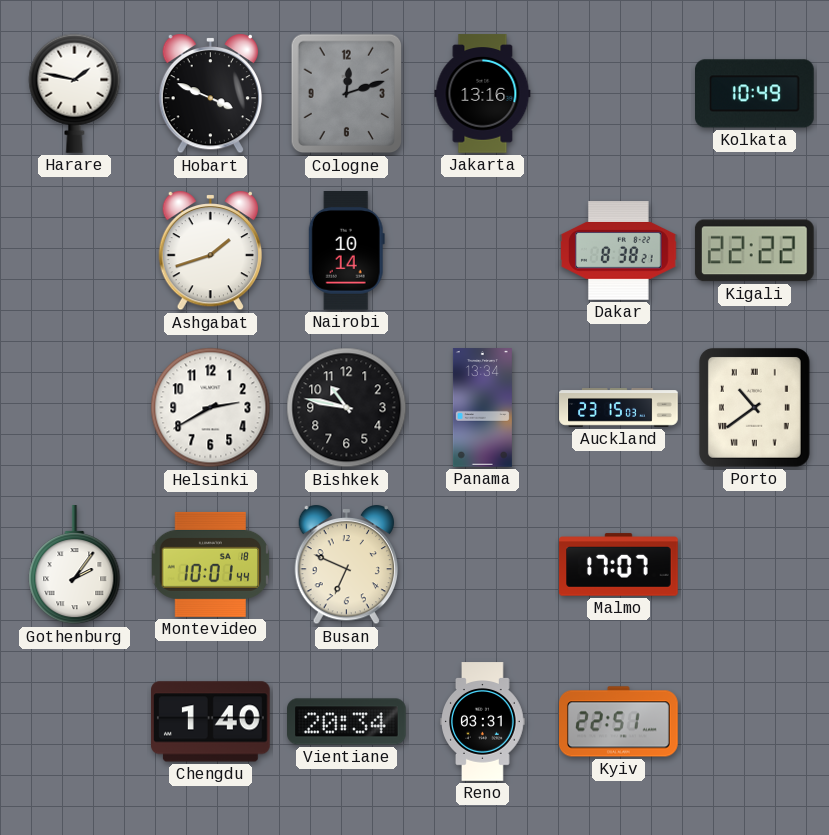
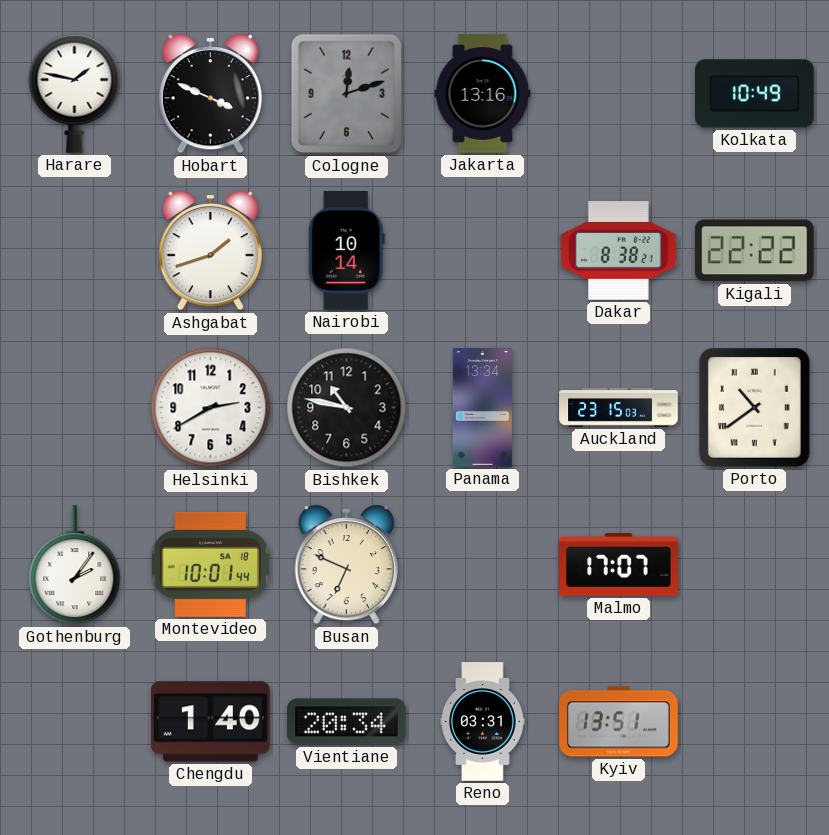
Kyiv: 22:51 -> 13:51
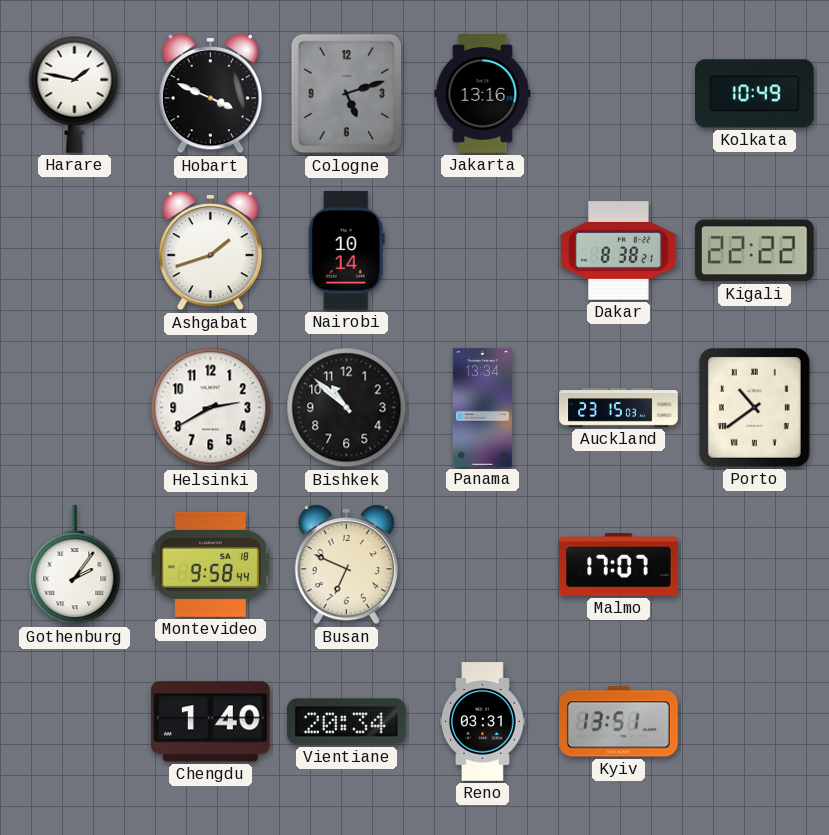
Cologne: 12:12 -> 5:12
Bishkek: 10:47 -> 10:52
Montevideo: 10:01 -> 9:58
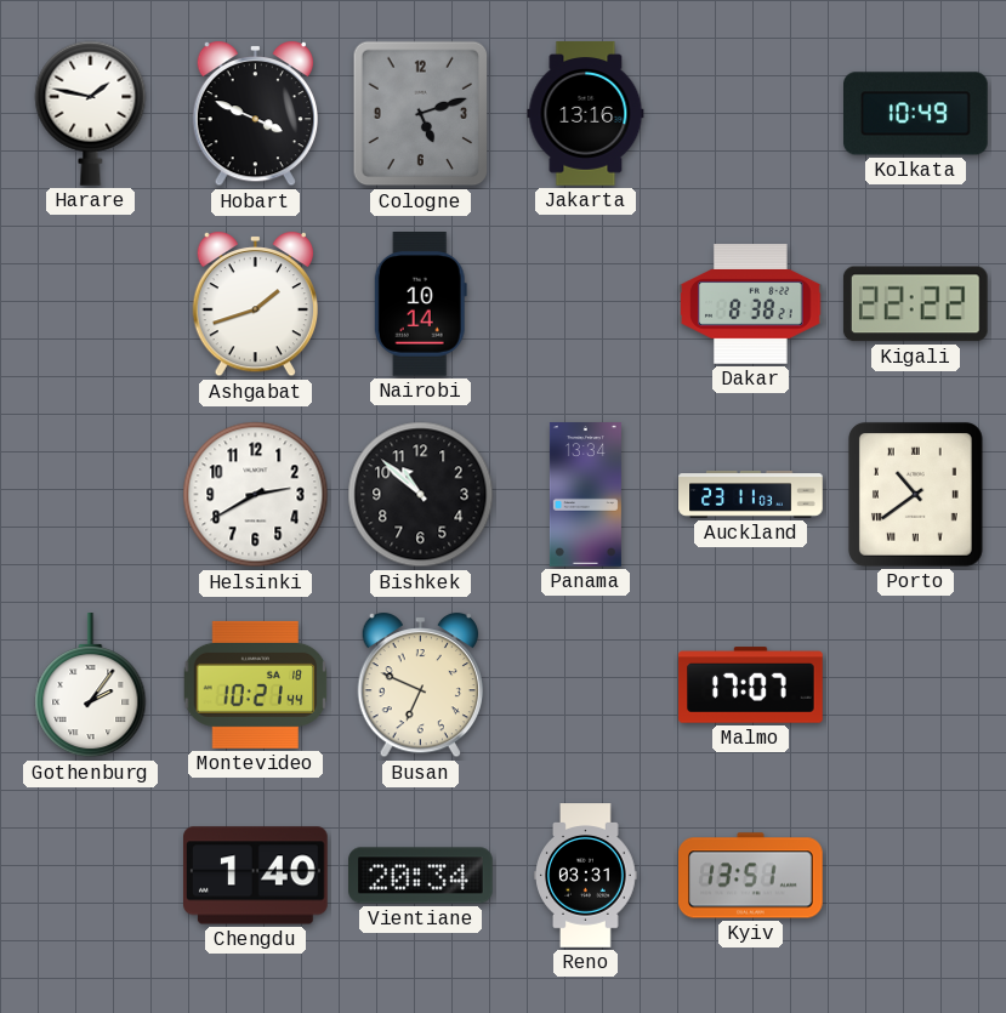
Auckland: 23:15 -> 23:11
Montevideo: 9:58 -> 10:21
